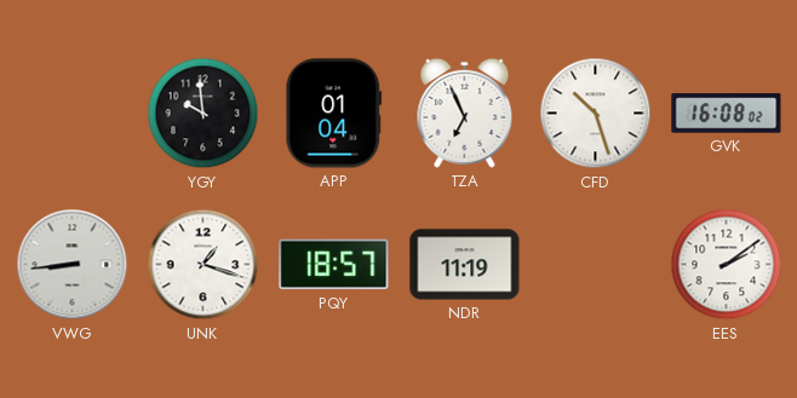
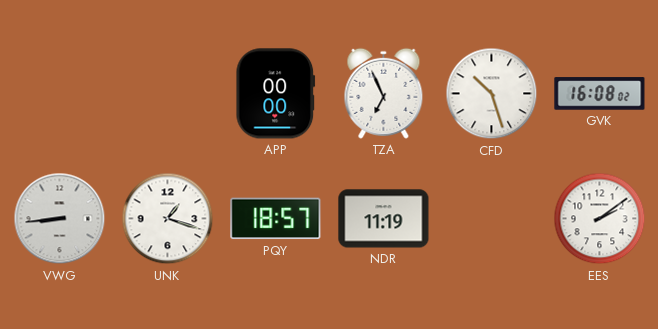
YGY: 9:59 -> none
APP: 01:04 -> 00:00
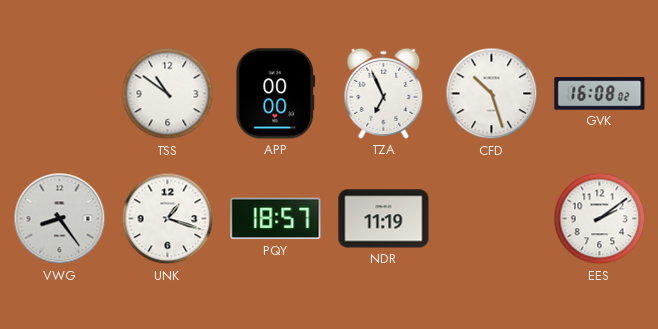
TSS: none -> 10:51
VWG: 8:44 -> 8:24
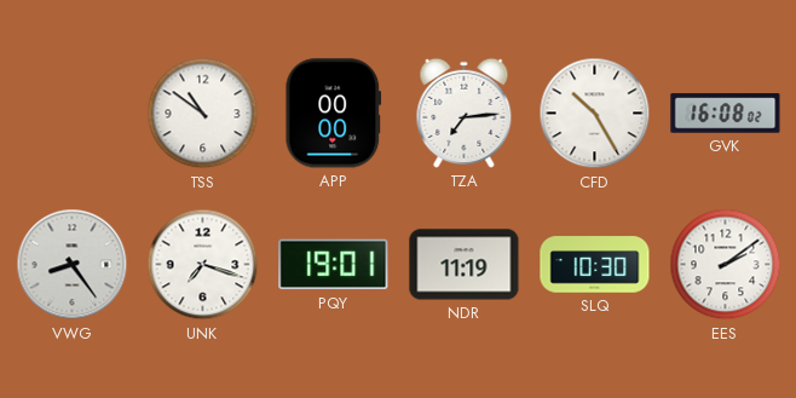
TZA: 6:56 -> 7:14
CFD: 10:27 -> 10:25
UNK: 1:18 -> 7:18
PQY: 18:57 -> 19:01
SLQ: none -> 10:30
